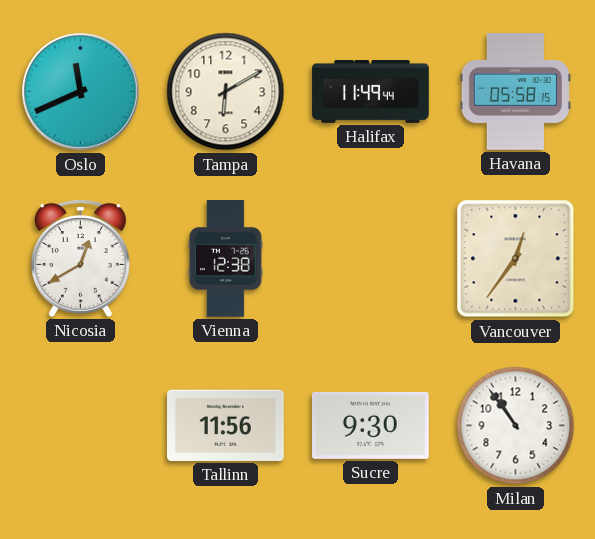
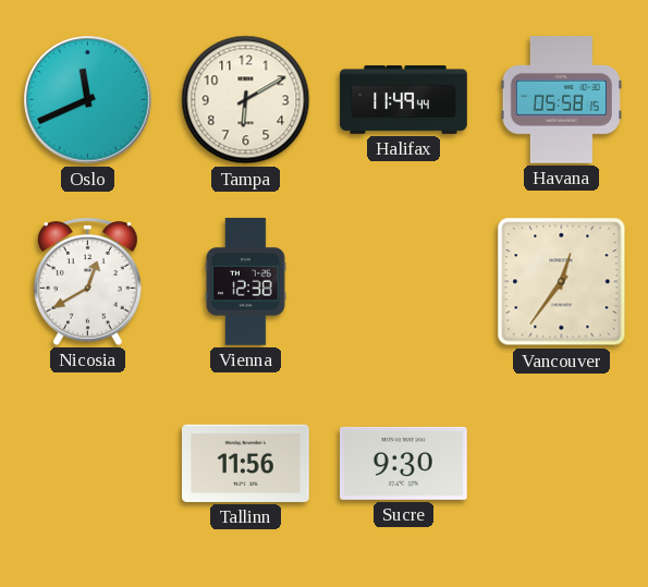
Milan: 10:54 -> none
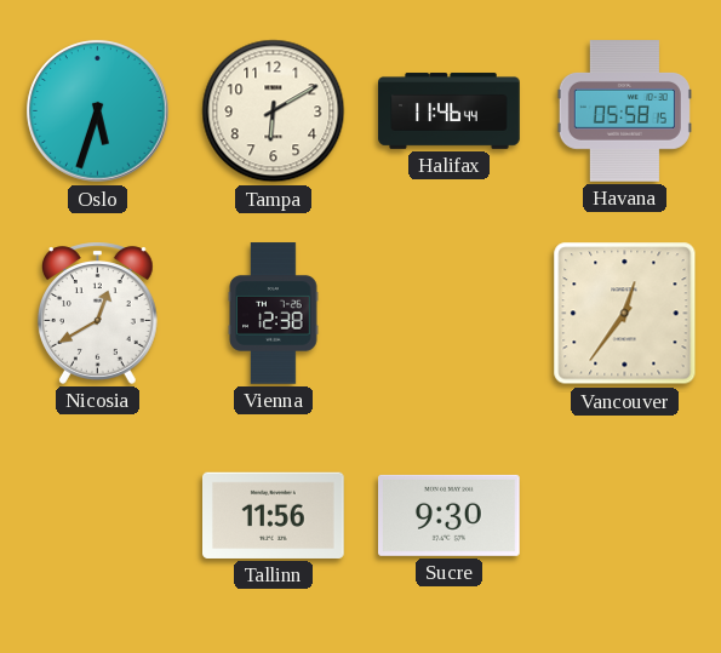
Oslo: 11:41 -> 5:33
Halifax: 11:49 -> 11:46
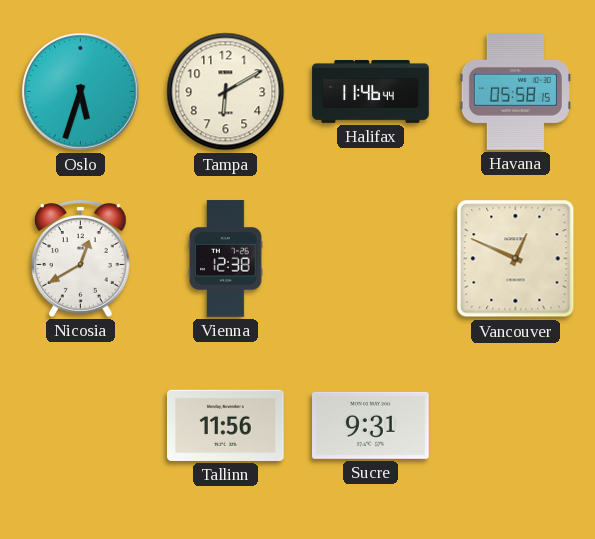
Vancouver: 12:36 -> 12:49
Sucre: 9:30 -> 9:31
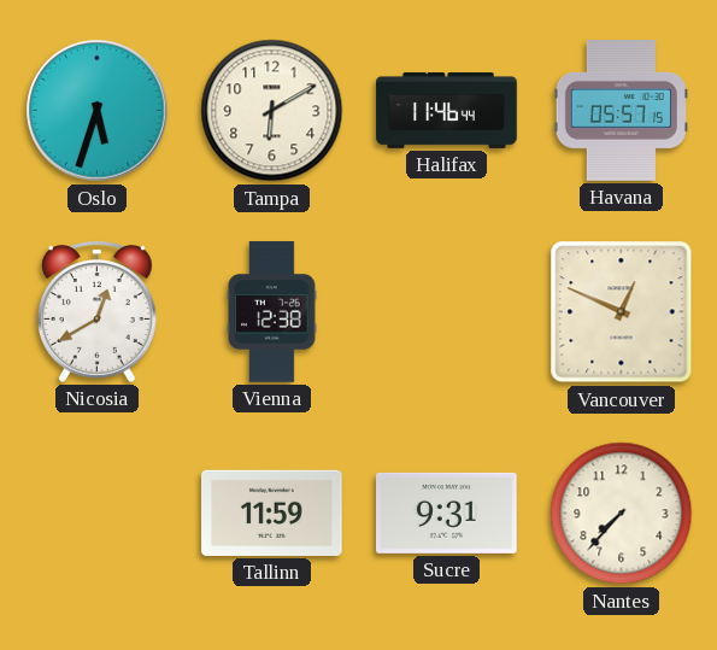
Havana: 05:58 -> 05:57
Tallinn: 11:56 -> 11:59
Nantes: none -> 7:37
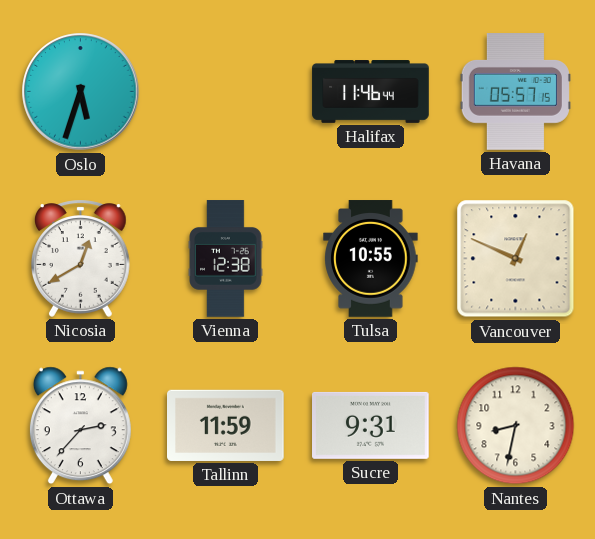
Tampa: 6:10 -> none
Tulsa: none -> 10:55
Ottawa: none -> 2:37
Nantes: 7:37 -> 8:32
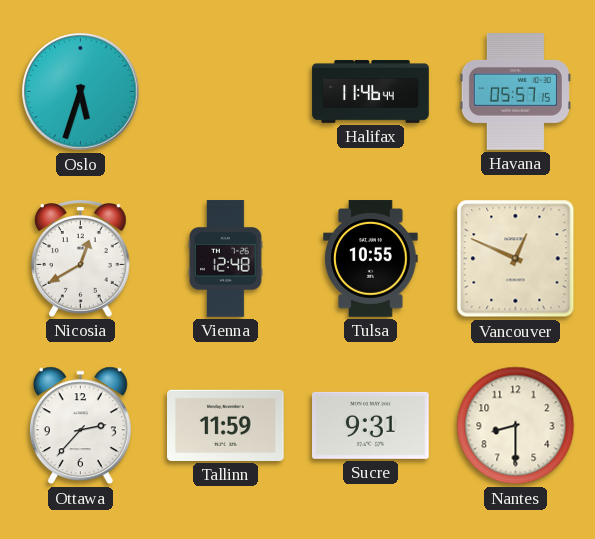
Vienna: 12:38 -> 12:48
Nantes: 8:32 -> 8:30
